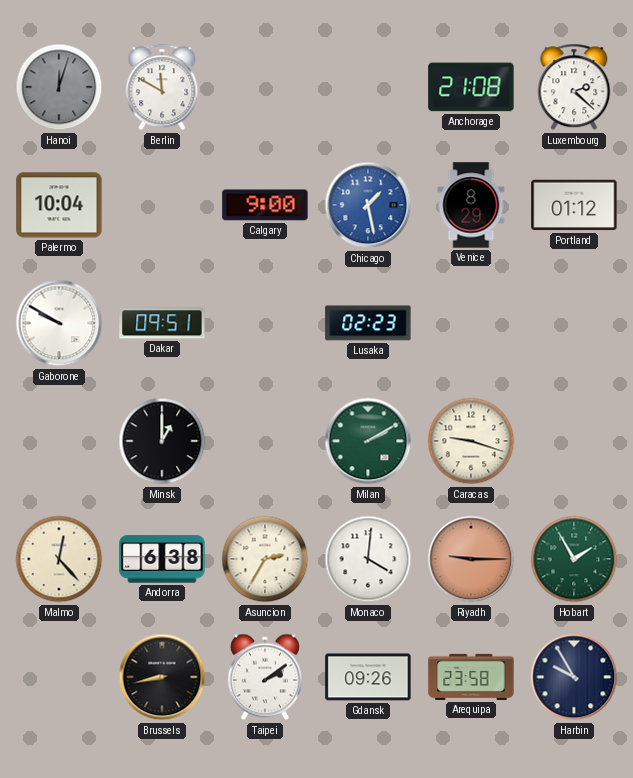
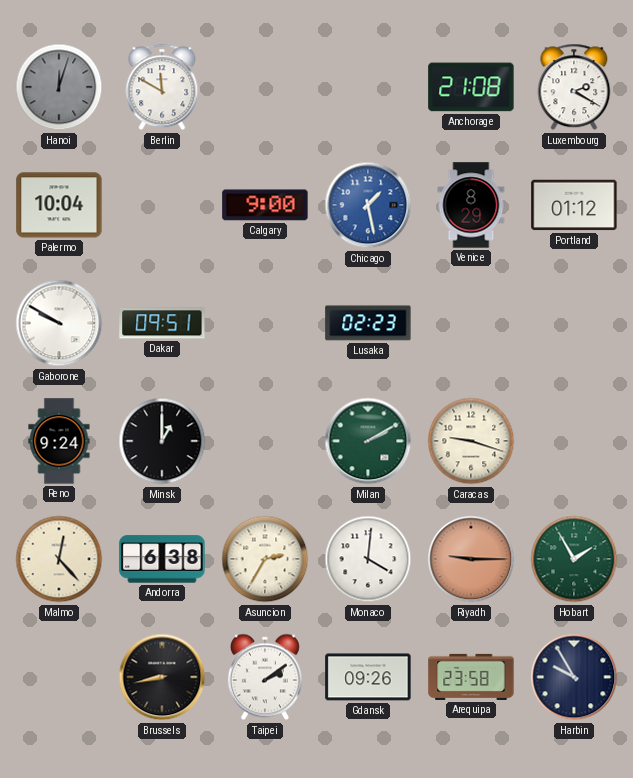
Luxembourg: 2:22 -> 2:20
Reno: none -> 9:24
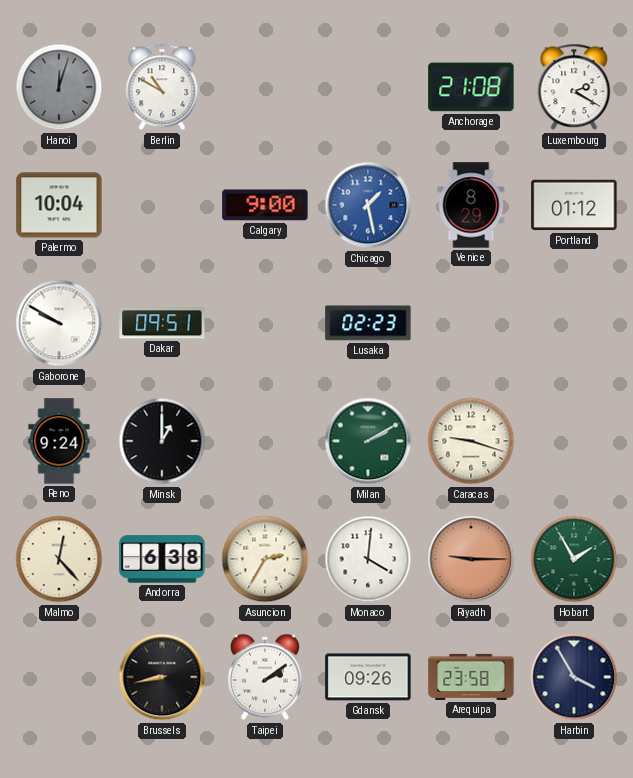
Berlin: 11:50 -> 10:50
Harbin: 9:55 -> 3:55
